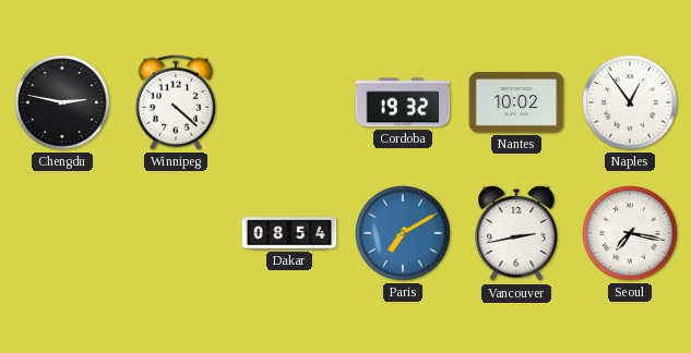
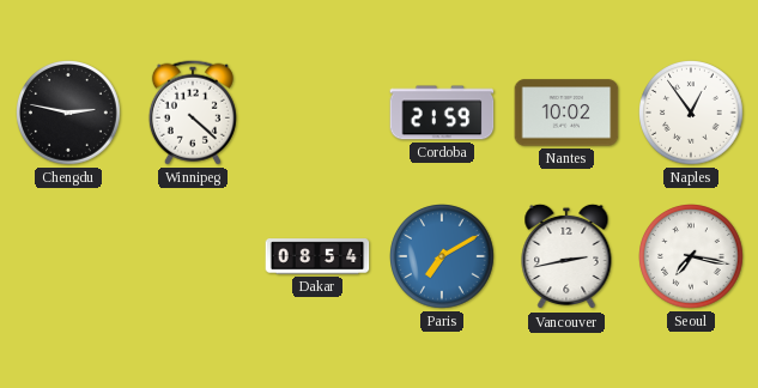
Cordoba: 19:32 -> 21:59
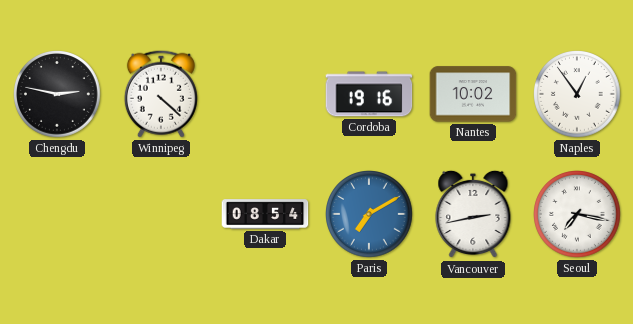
Cordoba: 21:59 -> 19:16
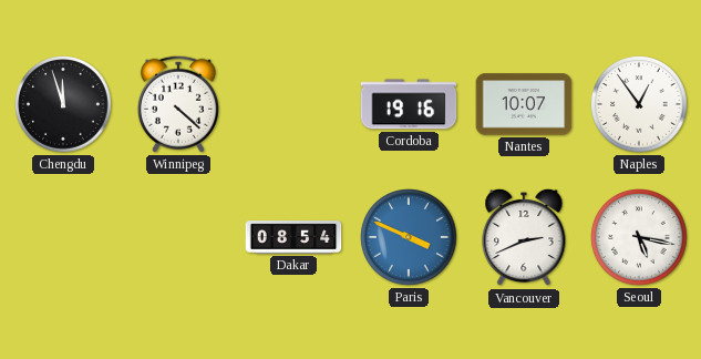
Chengdu: 2:47 -> 11:57
Nantes: 10:02 -> 10:07
Paris: 7:10 -> 3:49
Vancouver: 2:43 -> 2:41
Seoul: 7:17 -> 5:17
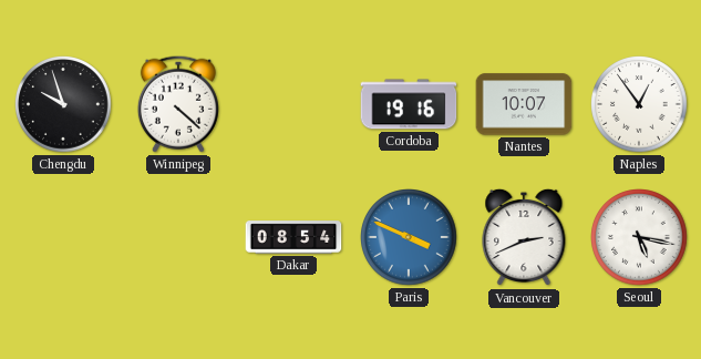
Chengdu: 11:57 -> 9:57
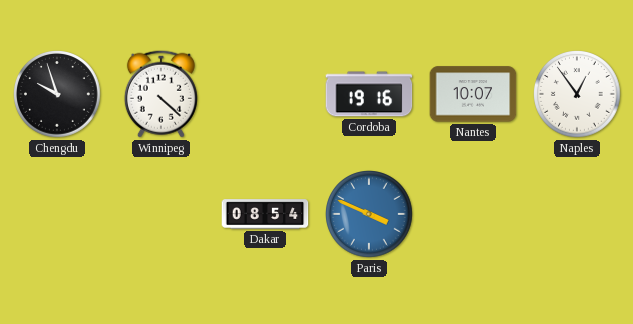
Vancouver: 2:41 -> none
Seoul: 5:17 -> none
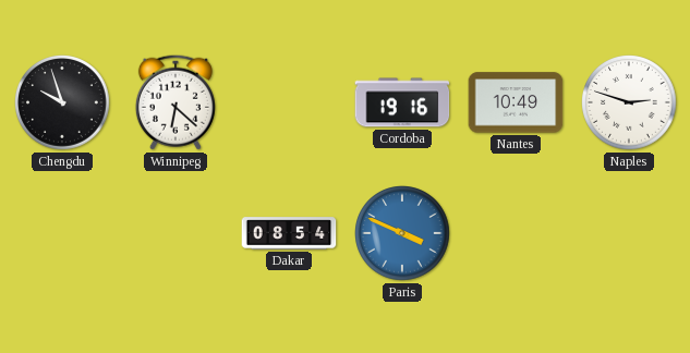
Winnipeg: 4:22 -> 6:22
Nantes: 10:07 -> 10:49
Naples: 12:54 -> 2:48
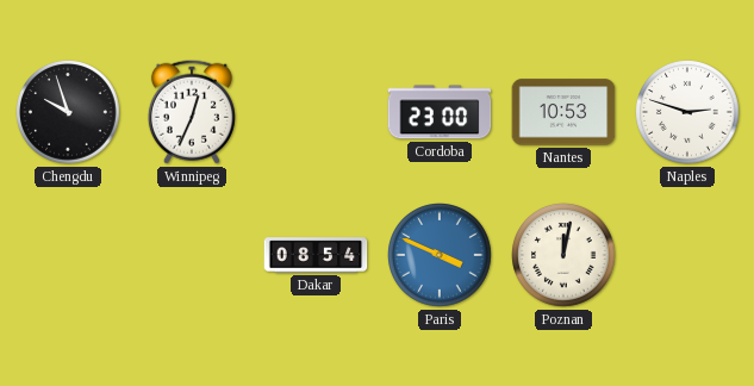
Winnipeg: 6:22 -> 12:34
Cordoba: 19:16 -> 23:00
Nantes: 10:49 -> 10:53
Poznan: none -> 12:02
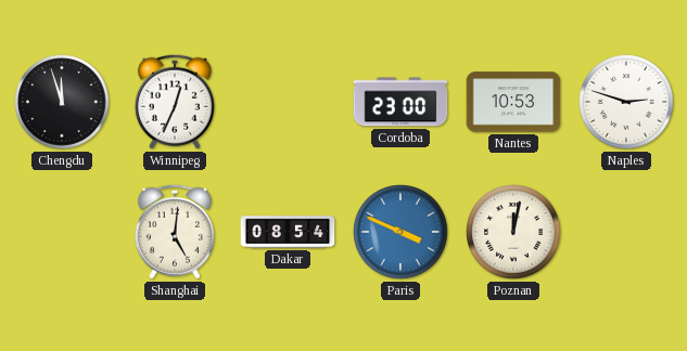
Chengdu: 9:57 -> 11:57
Shanghai: none -> 5:01
